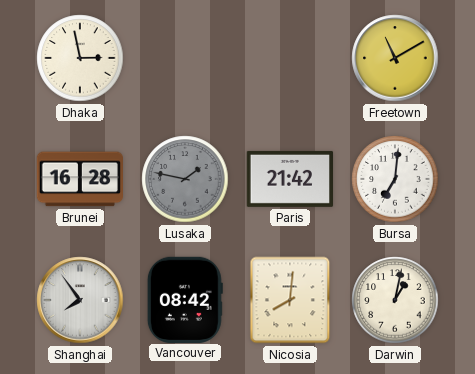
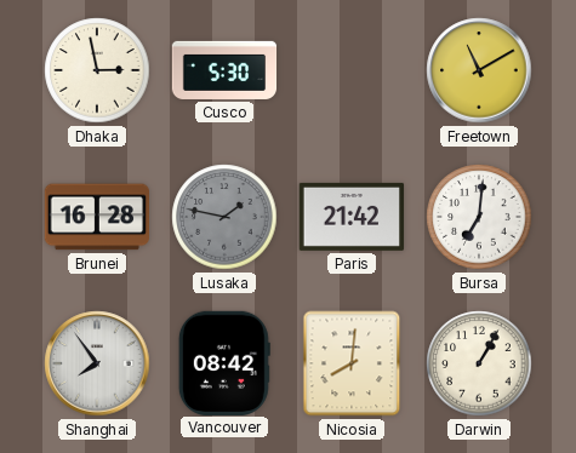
Cusco: none -> 5:30
Darwin: 1:02 -> 1:05
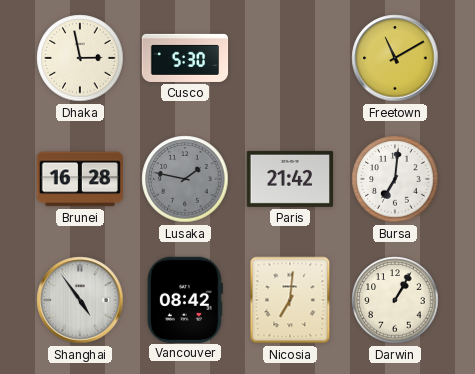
Shanghai: 7:54 -> 4:54
Nicosia: 8:01 -> 7:01
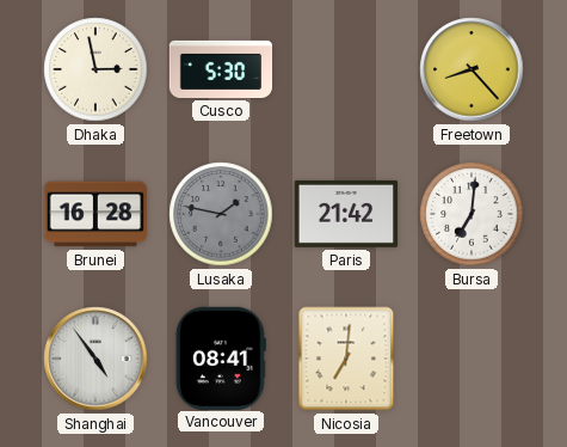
Freetown: 11:10 -> 8:23
Vancouver: 08:42 -> 08:41
Darwin: 1:05 -> none
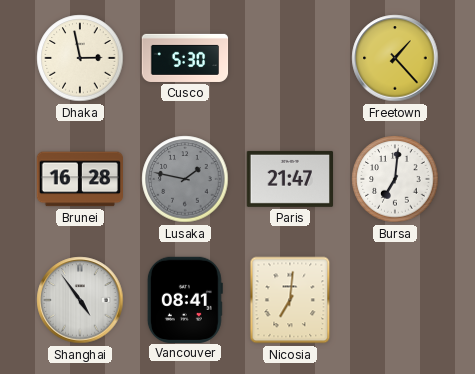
Freetown: 8:23 -> 1:23
Paris: 21:42 -> 21:47
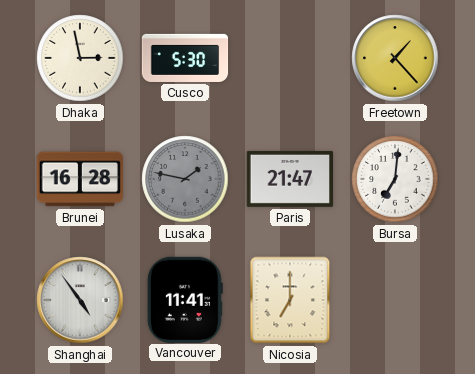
Vancouver: 08:41 -> 11:41
Nicosia: 7:01 -> 7:00
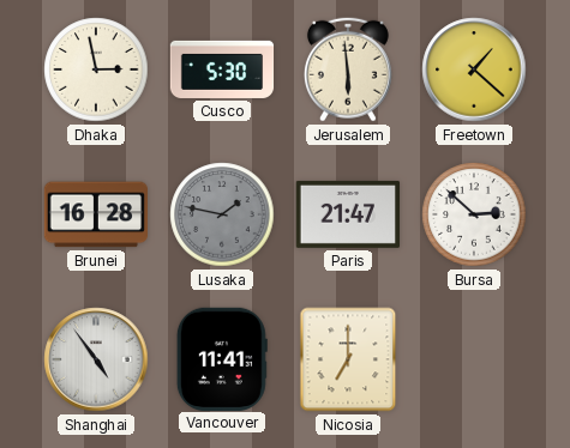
Jerusalem: none -> 5:59
Freetown: 1:23 -> 1:22
Bursa: 7:01 -> 2:52
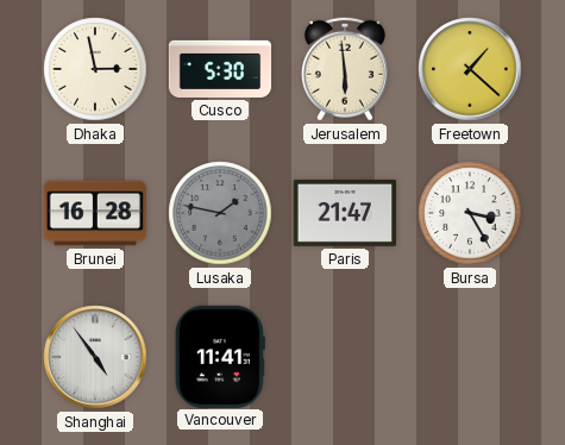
Bursa: 2:52 -> 3:25
Nicosia: 7:00 -> none
